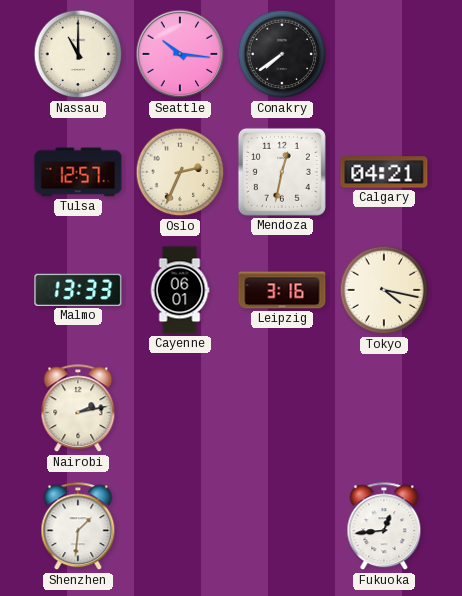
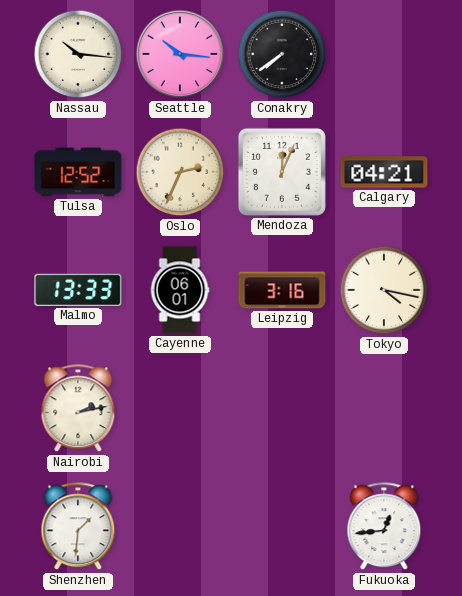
Nassau: 11:00 -> 10:16
Tulsa: 12:57 -> 12:52
Mendoza: 12:32 -> 12:04
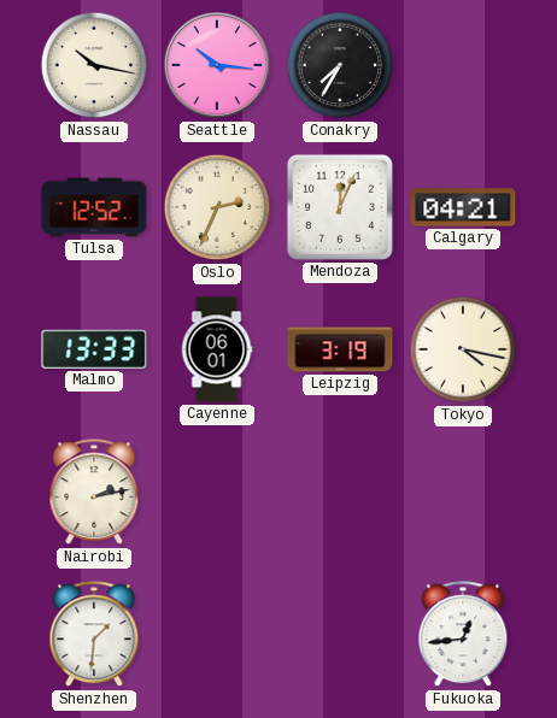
Nassau: 10:16 -> 10:17
Conakry: 7:39 -> 7:35
Leipzig: 3:16 -> 3:19
